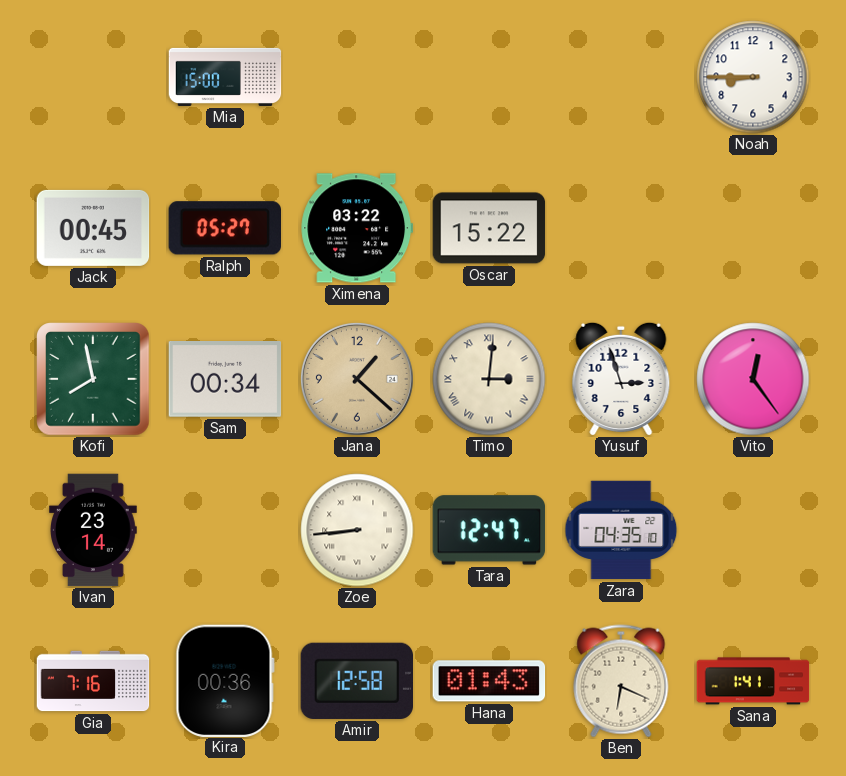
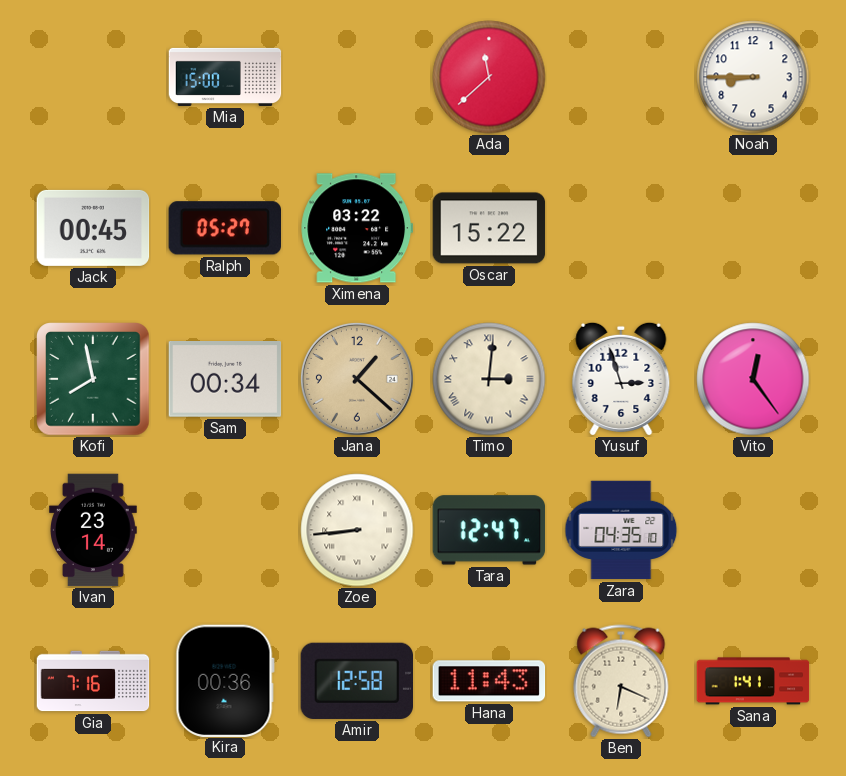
Ada: none -> 11:38
Hana: 01:43 -> 11:43
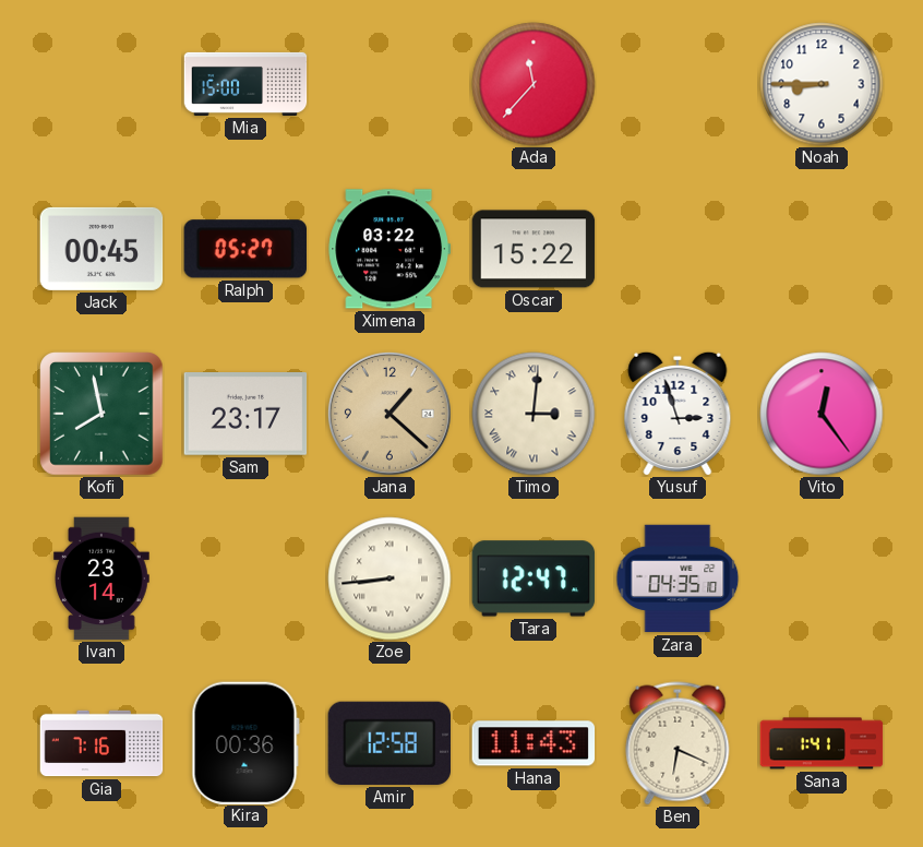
Ada: 11:38 -> 11:37
Sam: 00:34 -> 23:17
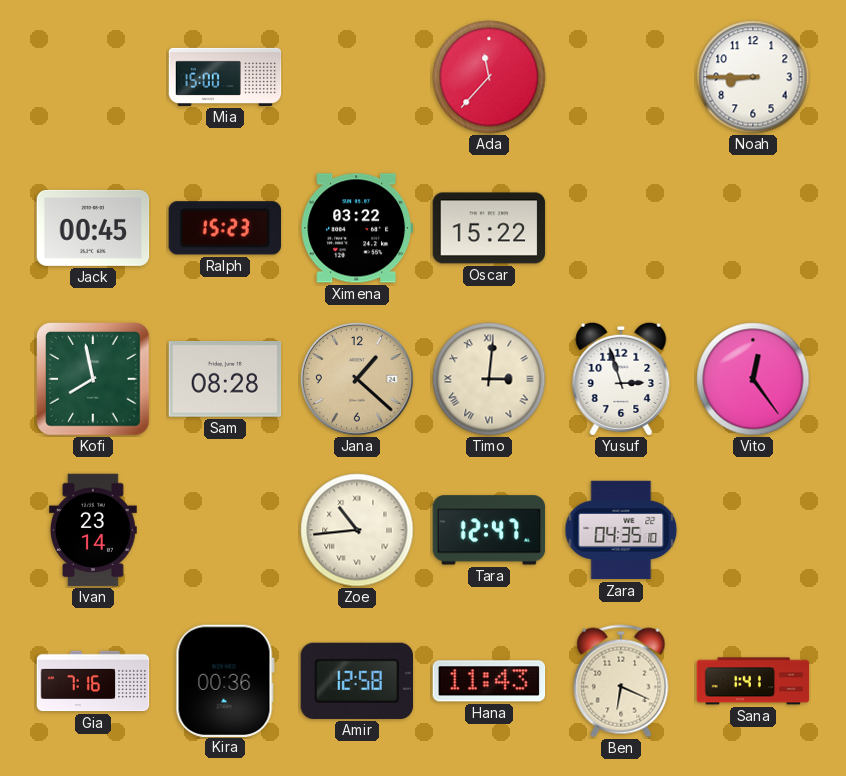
Ralph: 05:27 -> 15:23
Sam: 23:17 -> 08:28
Zoe: 8:44 -> 10:44
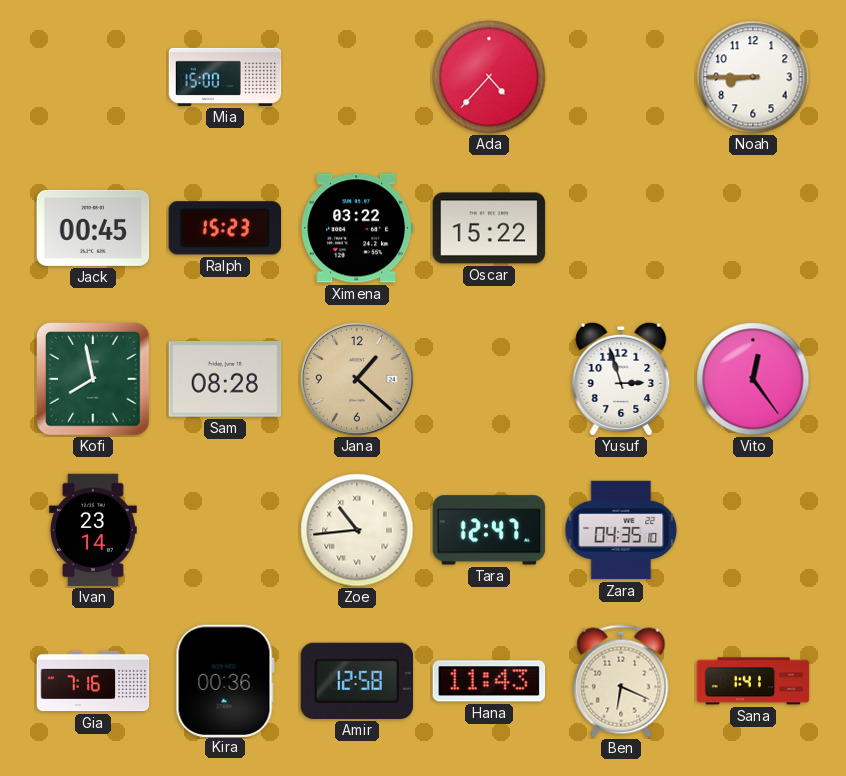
Ada: 11:37 -> 4:37
Timo: 3:01 -> none
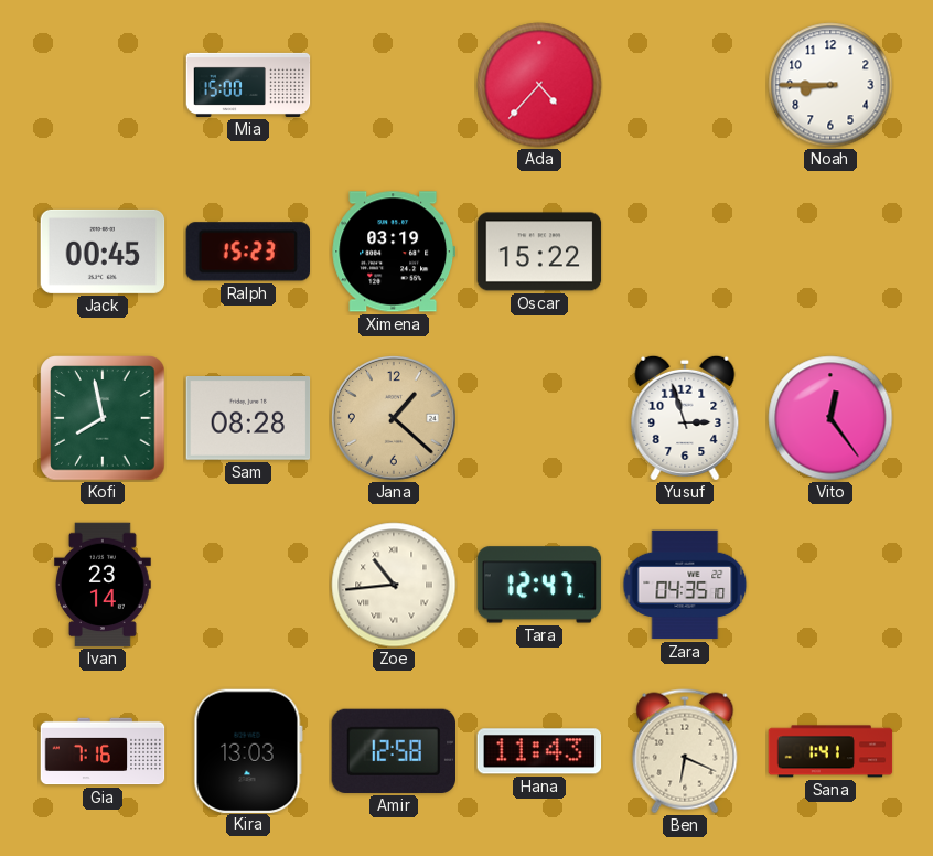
Ximena: 03:22 -> 03:19
Kira: 00:36 -> 13:03
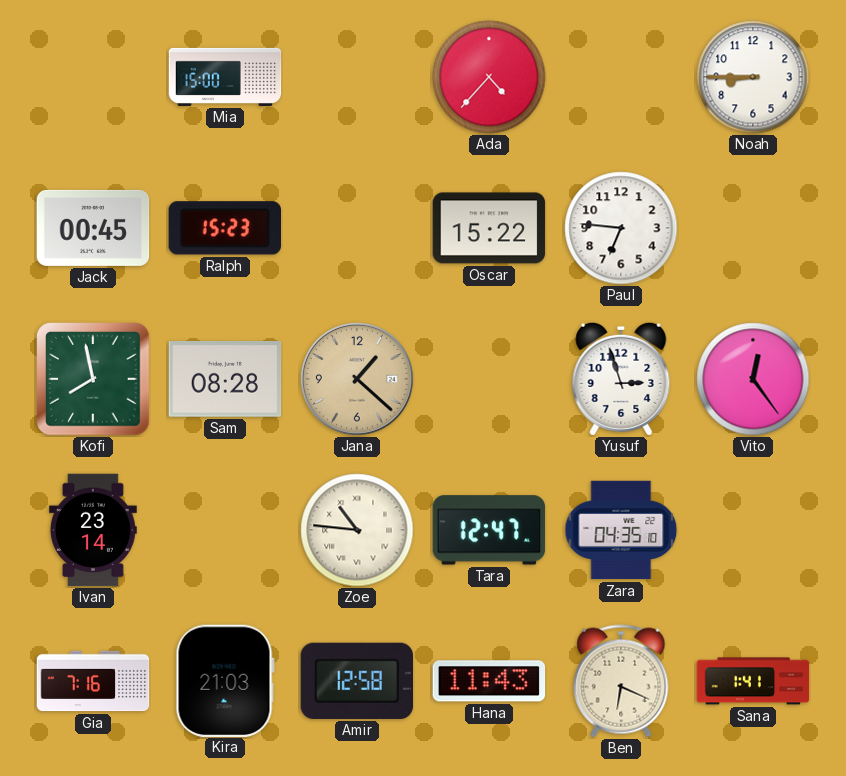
Ximena: 03:19 -> none
Paul: none -> 6:46
Zoe: 10:44 -> 10:46
Kira: 13:03 -> 21:03
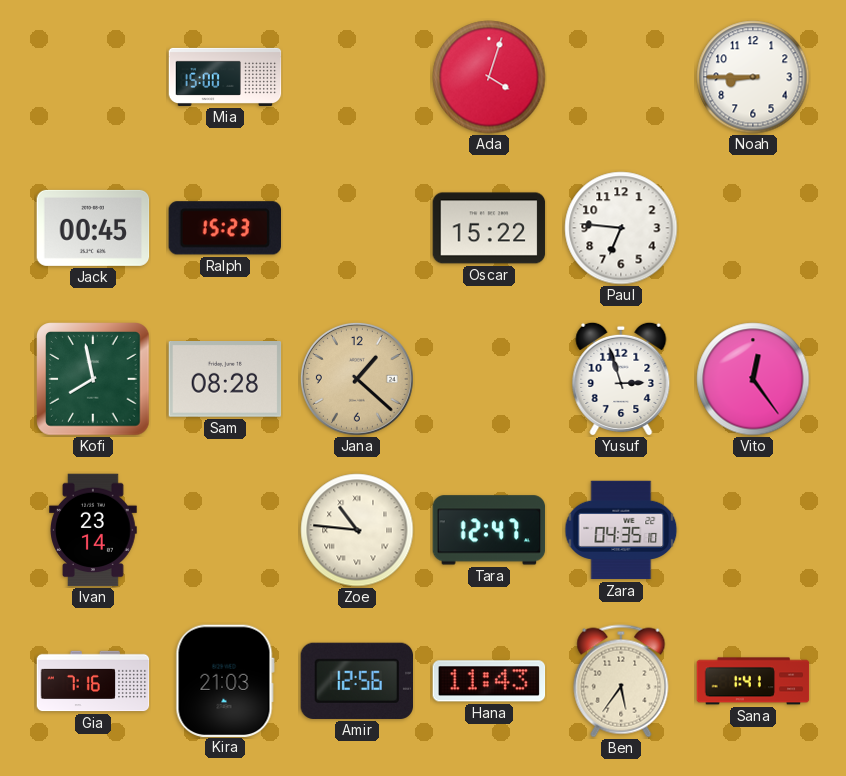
Ada: 4:37 -> 4:03
Amir: 12:58 -> 12:56
Ben: 6:19 -> 5:36
